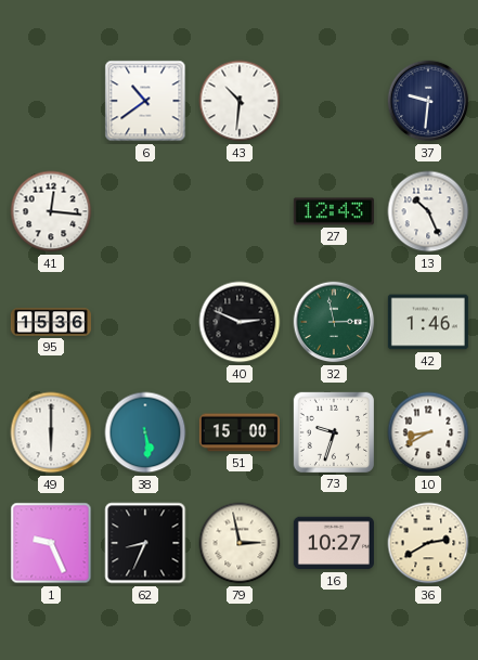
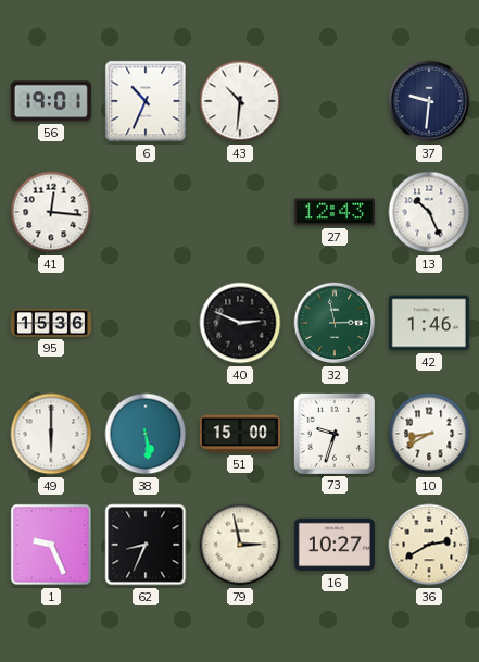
56: none -> 19:01
6: 10:39 -> 10:34
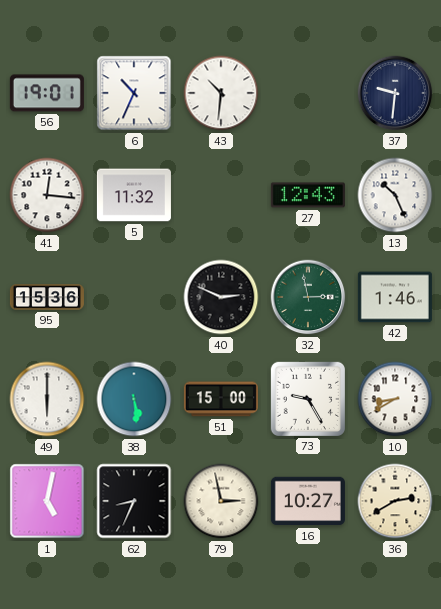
5: none -> 11:32
73: 9:33 -> 9:25
1: 9:26 -> 5:02
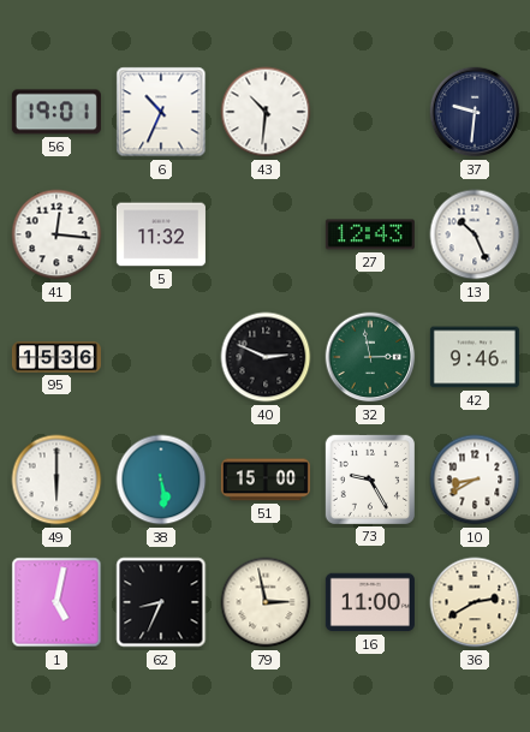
42: 1:46 -> 9:46
16: 10:27 -> 11:00
